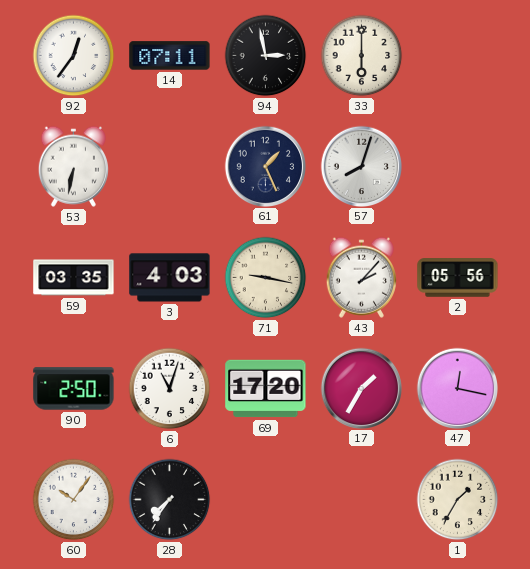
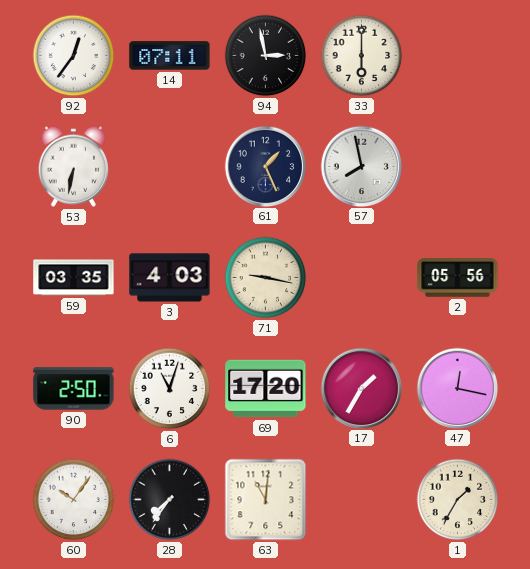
57: 8:03 -> 7:58
43: 2:07 -> none
63: none -> 11:01
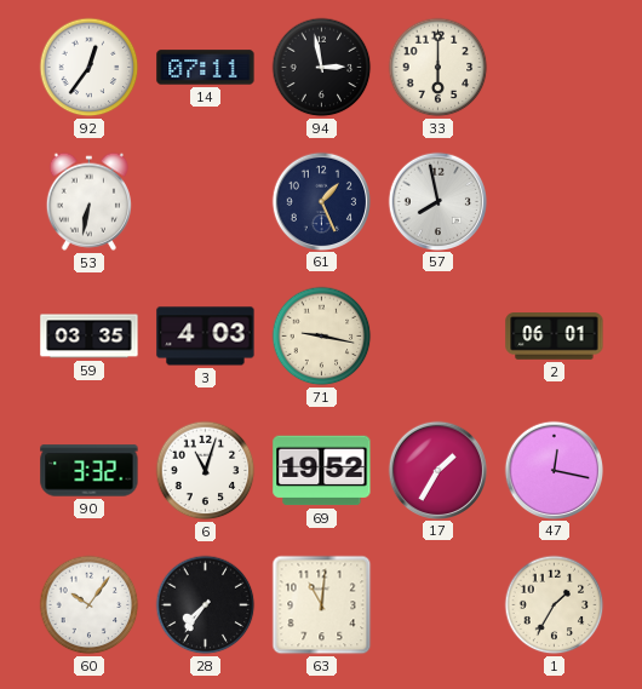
2: 05:56 -> 06:01
90: 2:50 -> 3:32
69: 17:20 -> 19:52
